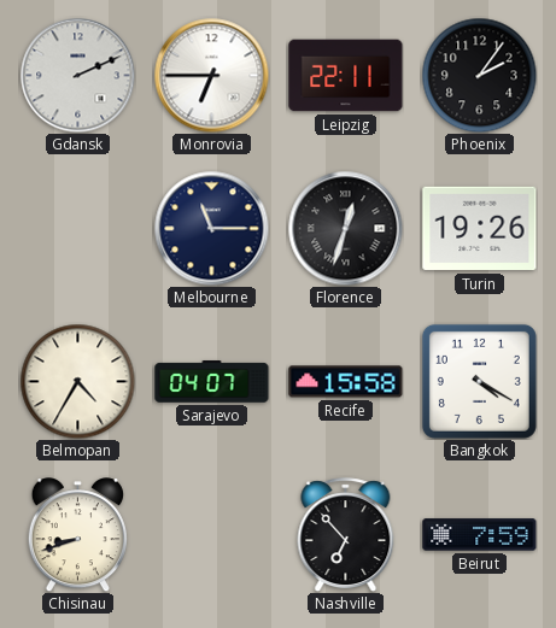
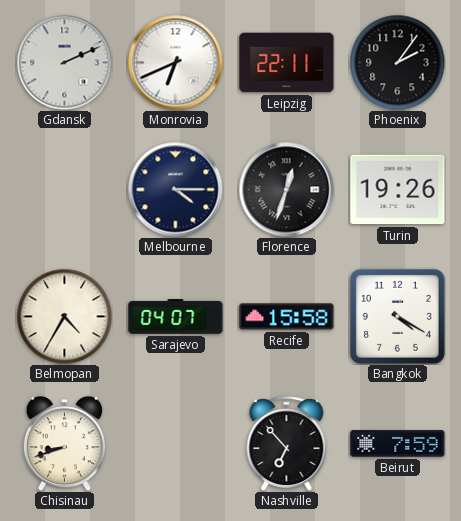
Monrovia: 6:45 -> 6:41
Melbourne: 11:15 -> 4:15
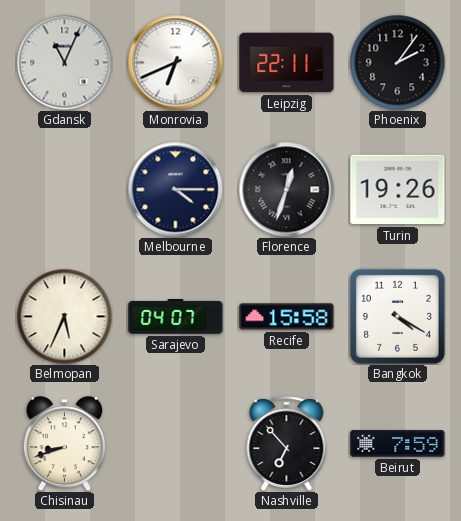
Gdansk: 2:11 -> 11:04
Belmopan: 4:35 -> 5:34
